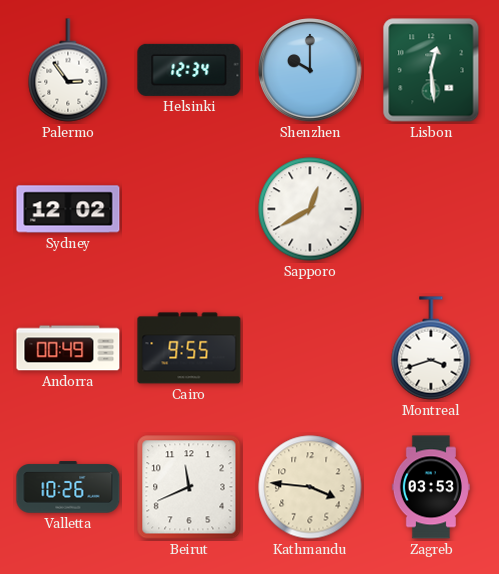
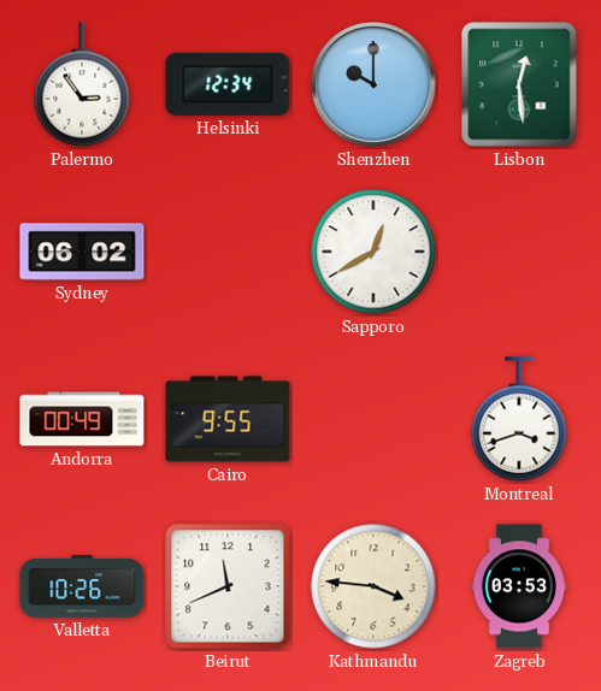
Sydney: 12:02 -> 06:02
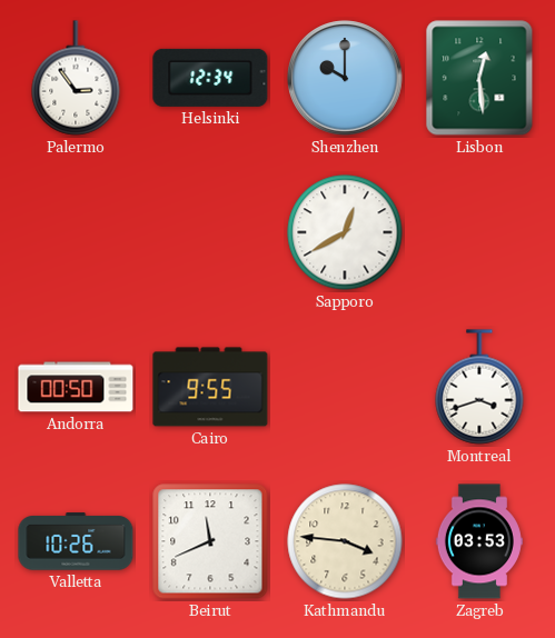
Sydney: 06:02 -> none
Andorra: 00:49 -> 00:50
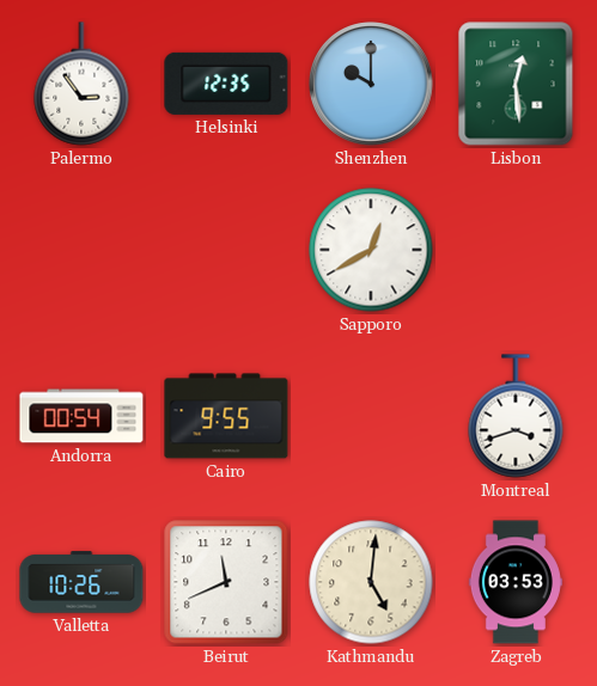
Helsinki: 12:34 -> 12:35
Andorra: 00:50 -> 00:54
Kathmandu: 3:46 -> 5:01
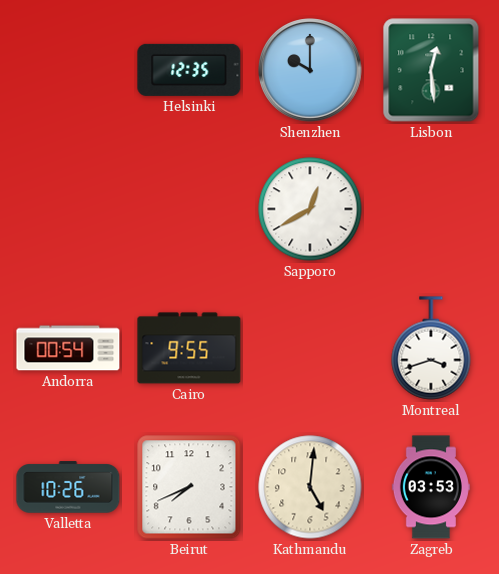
Palermo: 2:54 -> none
Beirut: 11:41 -> 7:41
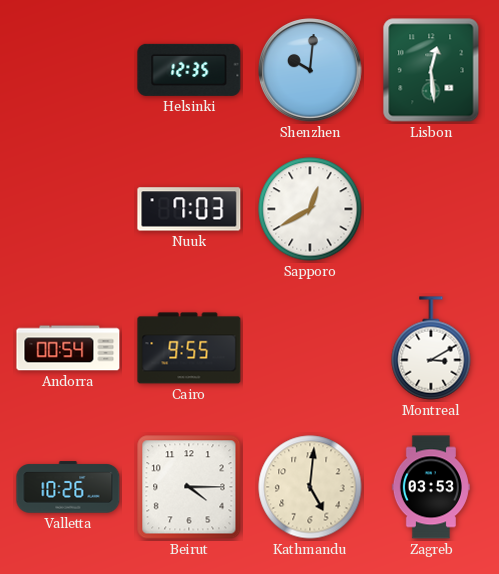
Shenzhen: 10:00 -> 10:01
Nuuk: none -> 7:03
Montreal: 3:42 -> 3:10
Beirut: 7:41 -> 4:15
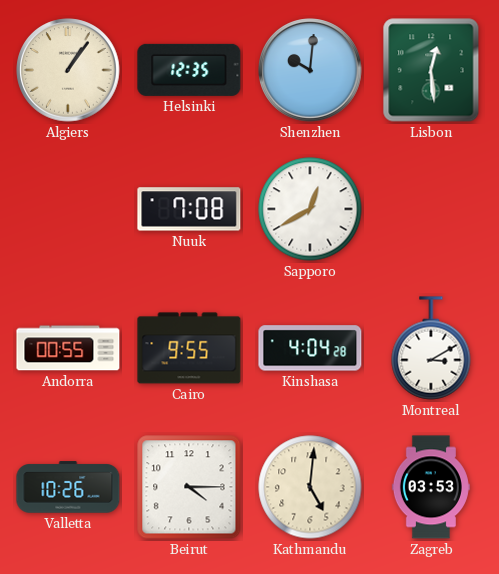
Algiers: none -> 1:06
Nuuk: 7:03 -> 7:08
Andorra: 00:54 -> 00:55
Kinshasa: none -> 4:04
